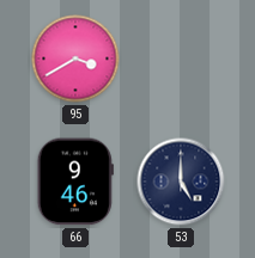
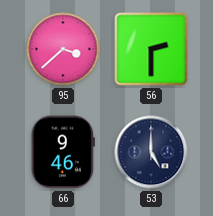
95: 3:40 -> 3:38
56: none -> 2:30
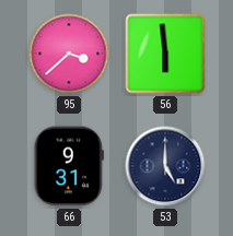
56: 2:30 -> 5:59
66: 9:46 -> 9:31
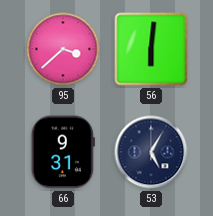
56: 5:59 -> 6:01
53: 5:00 -> 5:05
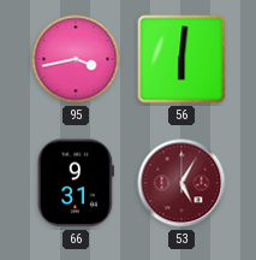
95: 3:38 -> 3:43
53 dial: navy -> burgundy
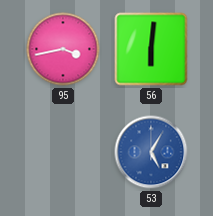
66: 9:31 -> none
53 dial: burgundy -> blue
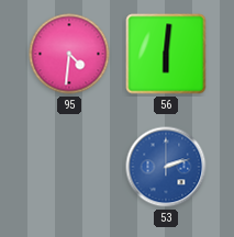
95: 3:43 -> 4:31
53: 5:05 -> 2:12
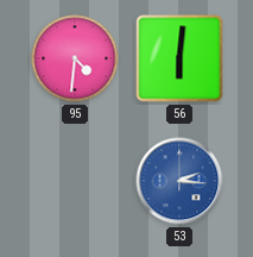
53: 2:12 -> 2:16
